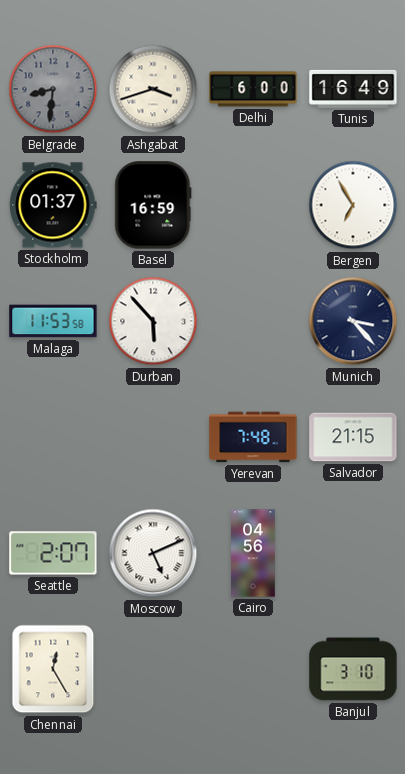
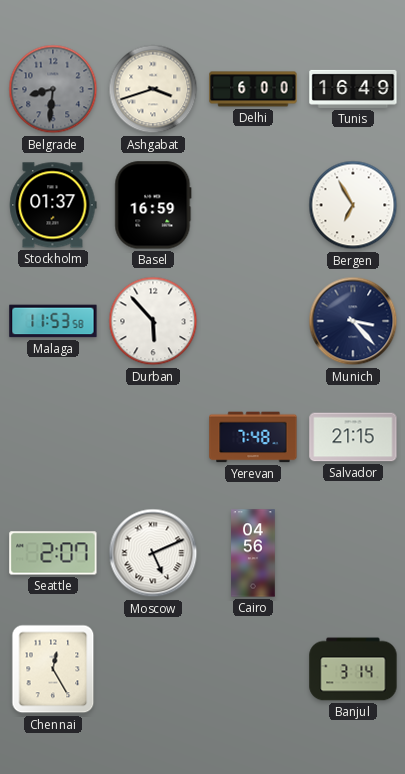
Banjul: 3:10 -> 3:14
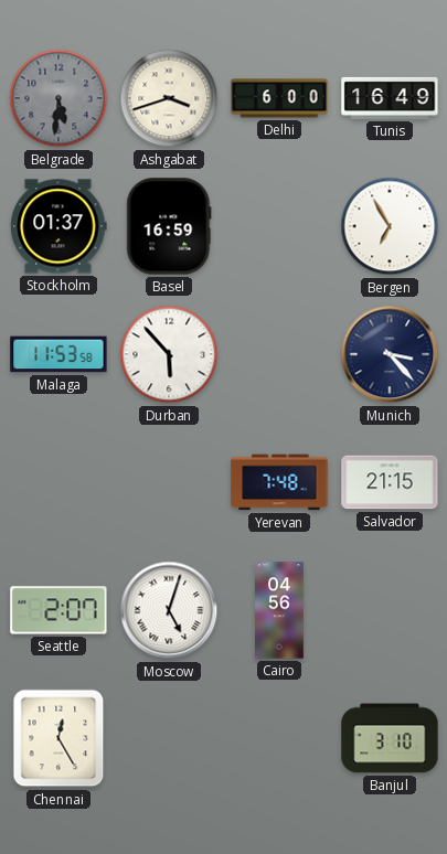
Belgrade: 8:31 -> 5:31
Moscow: 5:11 -> 5:03
Banjul: 3:14 -> 3:10
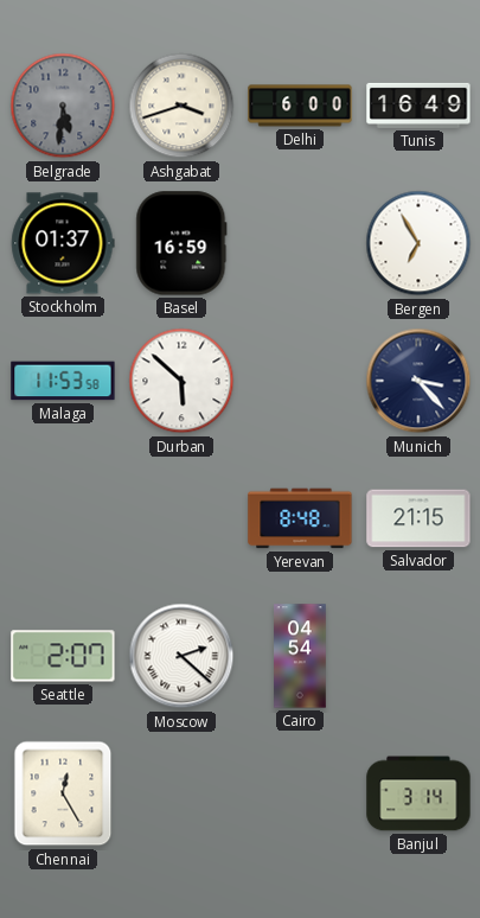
Durban: 5:53 -> 5:52
Yerevan: 7:48 -> 8:48
Moscow: 5:03 -> 2:22
Cairo: 04:56 -> 04:54
Banjul: 3:10 -> 3:14
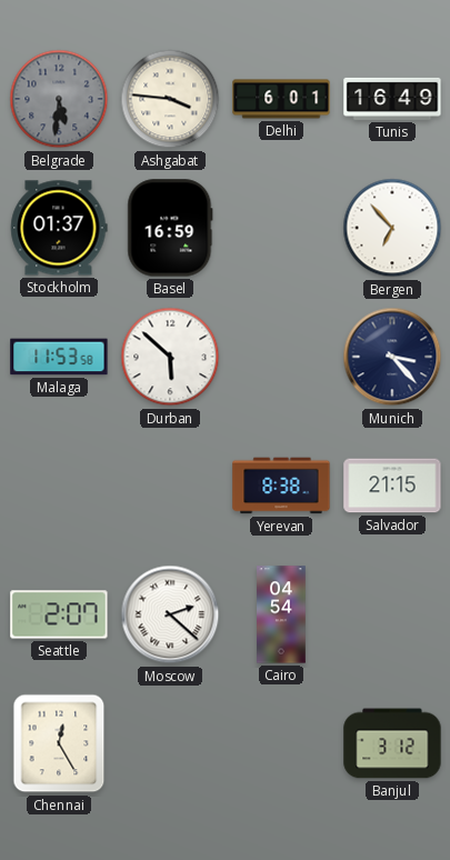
Ashgabat: 3:42 -> 3:46
Delhi: 6:00 -> 6:01
Bergen: 6:55 -> 6:53
Yerevan: 8:48 -> 8:38
Banjul: 3:14 -> 3:12
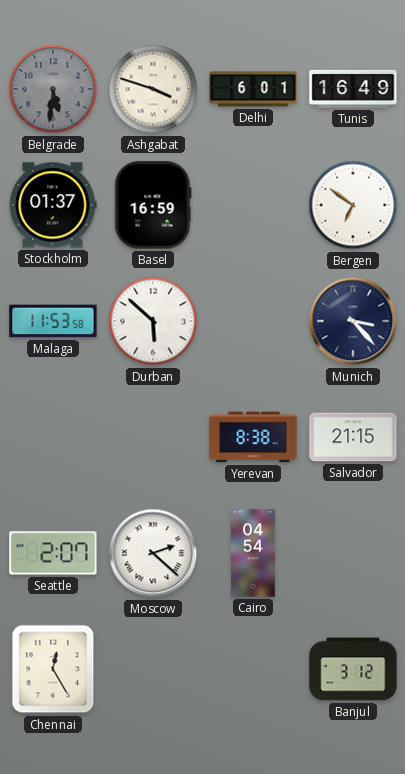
Ashgabat: 3:46 -> 3:48
Bergen: 6:53 -> 6:51
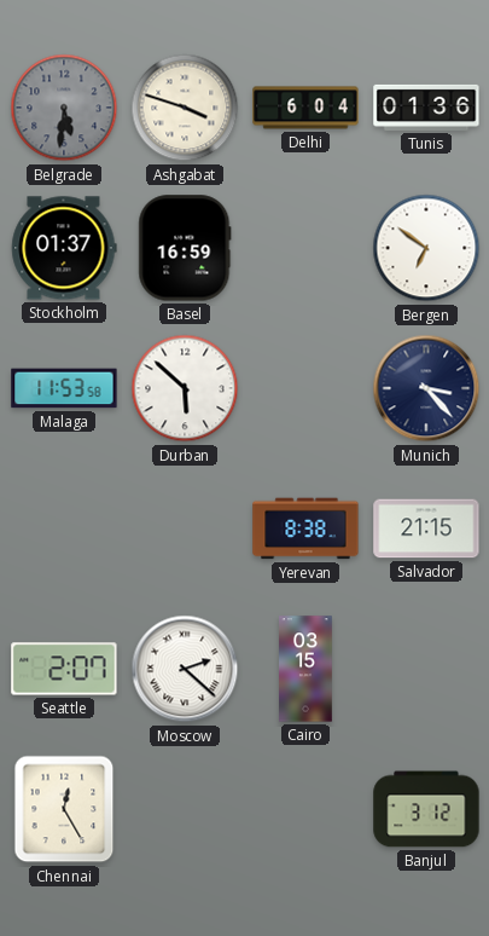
Delhi: 6:01 -> 6:04
Tunis: 16:49 -> 01:36
Cairo: 04:54 -> 03:15
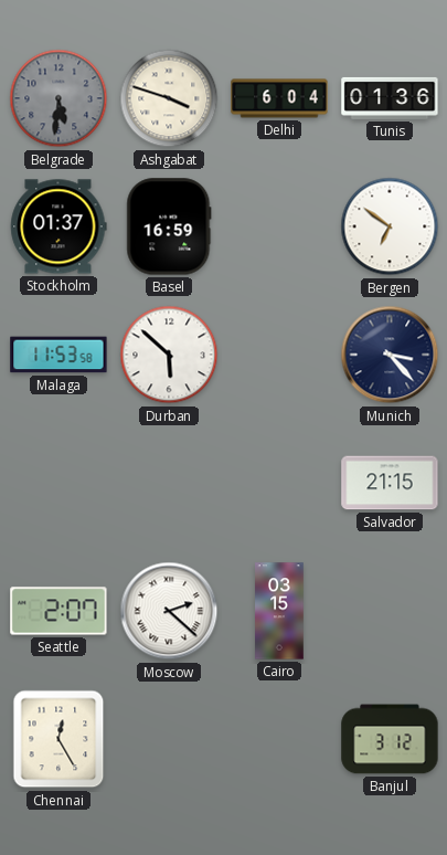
Yerevan: 8:38 -> none
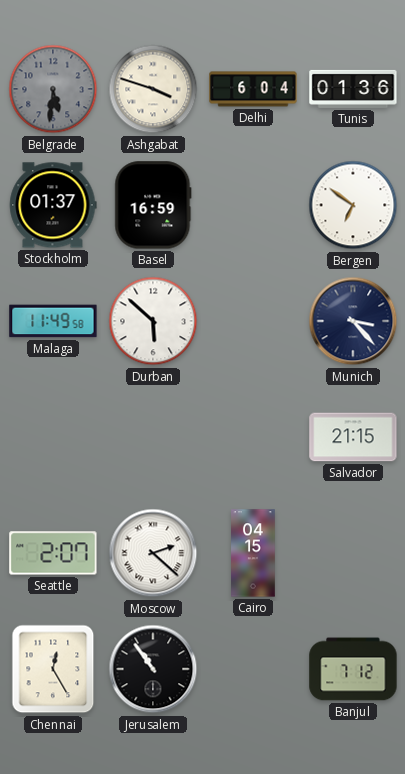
Malaga: 11:53 -> 11:49
Cairo: 03:15 -> 04:15
Jerusalem: none -> 10:54
Banjul: 3:12 -> 7:12
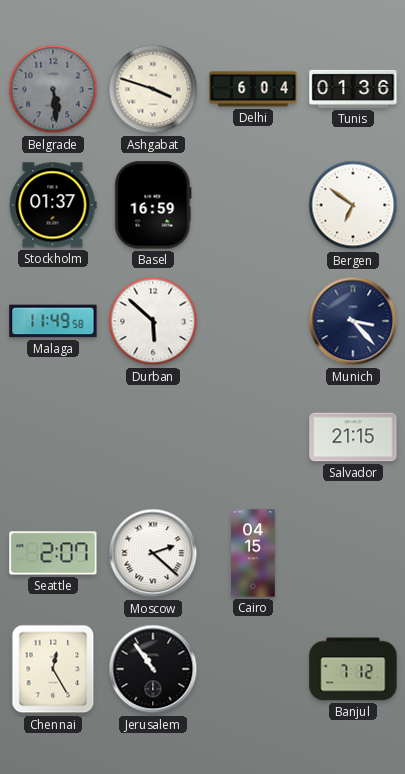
Belgrade: 5:31 -> 5:29
